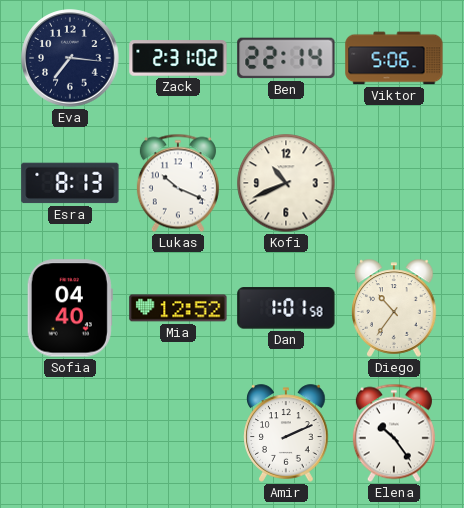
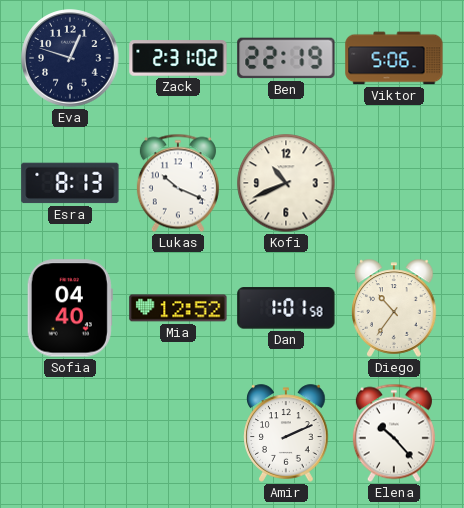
Eva: 7:16 -> 12:48
Ben: 22:14 -> 22:19
Elena: 10:24 -> 10:23
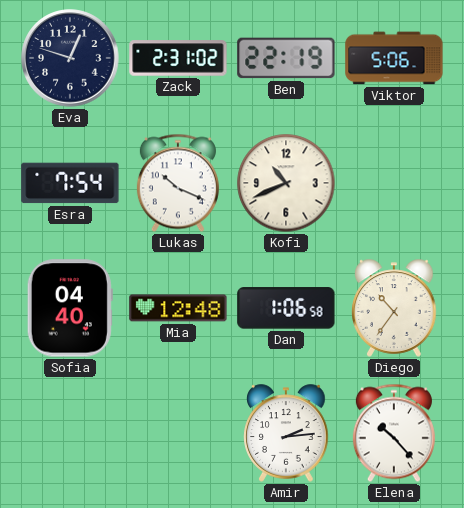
Esra: 8:13 -> 7:54
Mia: 12:52 -> 12:48
Dan: 1:01 -> 1:06
Amir: 2:11 -> 2:14
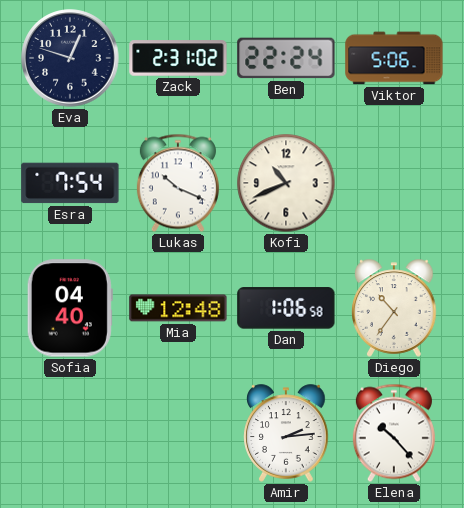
Ben: 22:19 -> 22:24
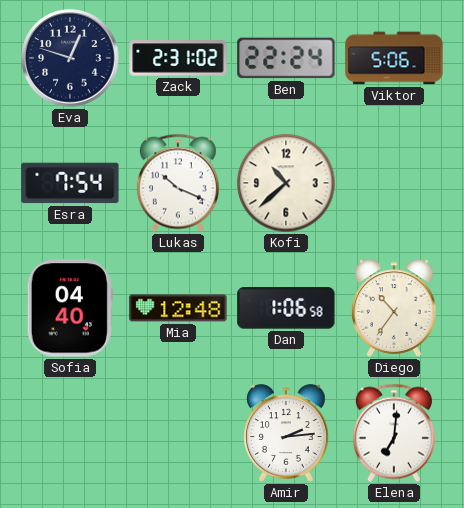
Kofi: 10:41 -> 10:38
Elena: 10:23 -> 7:01
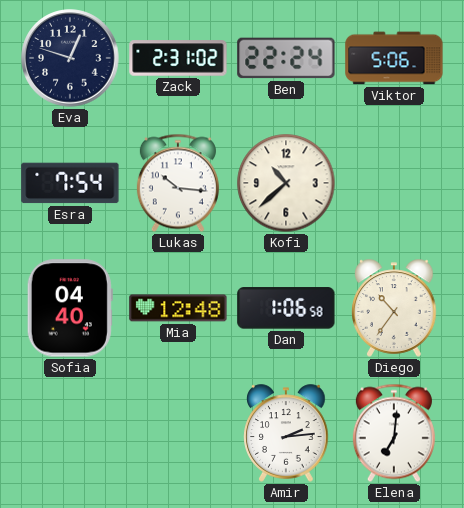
Lukas: 10:19 -> 10:16
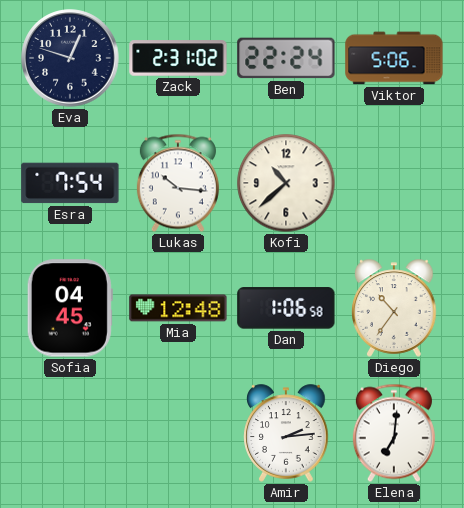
Sofia: 04:40 -> 04:45
